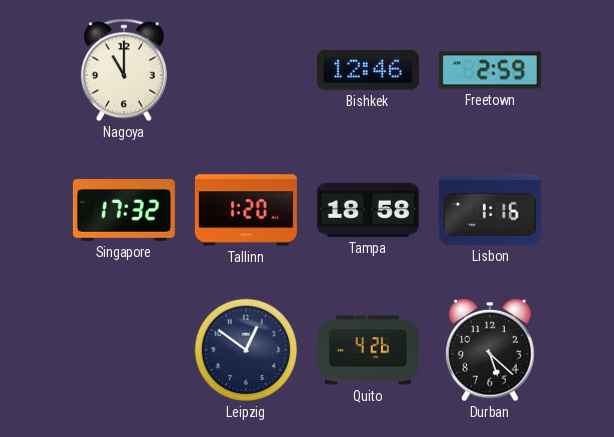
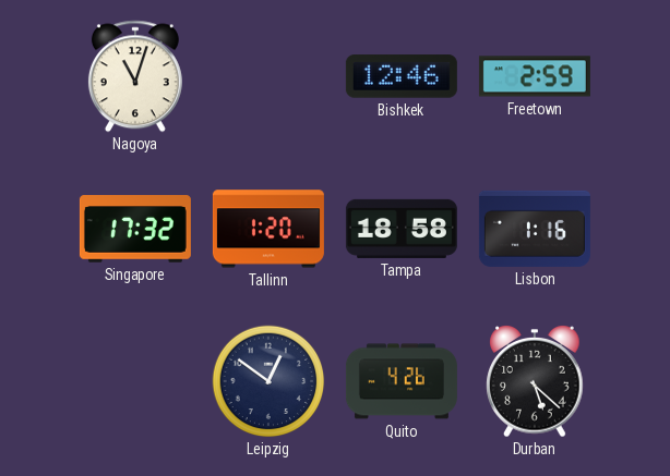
Nagoya: 11:00 -> 11:03
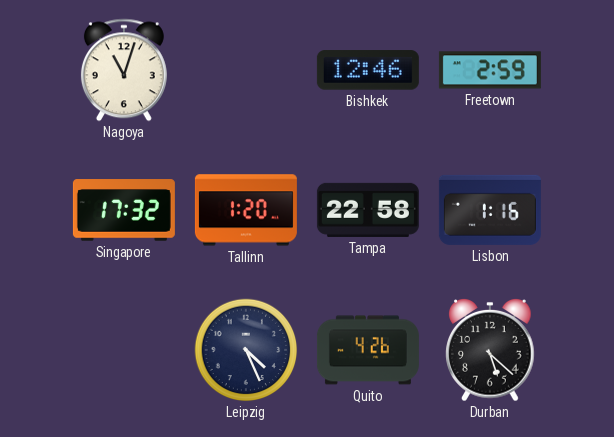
Tampa: 18:58 -> 22:58
Leipzig: 12:51 -> 4:26
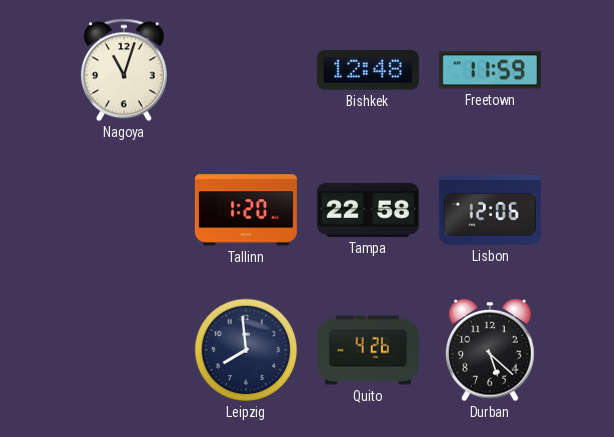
Bishkek: 12:46 -> 12:48
Freetown: 2:59 -> 11:59
Singapore: 17:32 -> none
Lisbon: 1:16 -> 12:06
Leipzig: 4:26 -> 7:59
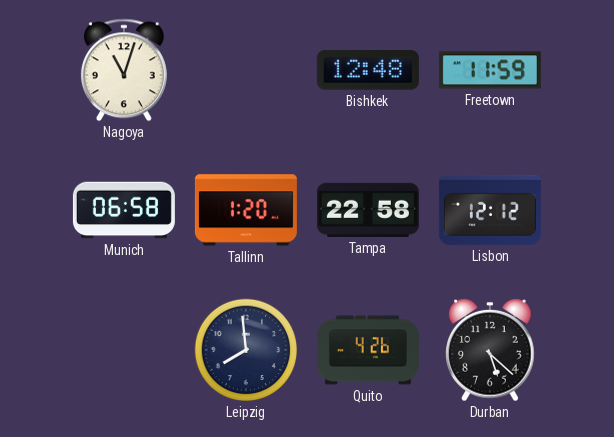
Munich: none -> 06:58
Lisbon: 12:06 -> 12:12
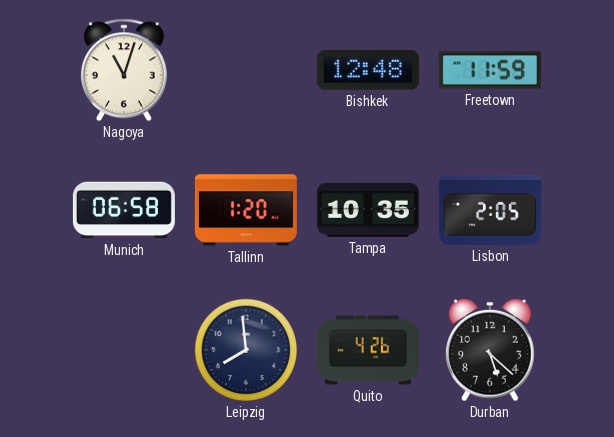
Tampa: 22:58 -> 10:35
Lisbon: 12:12 -> 2:05
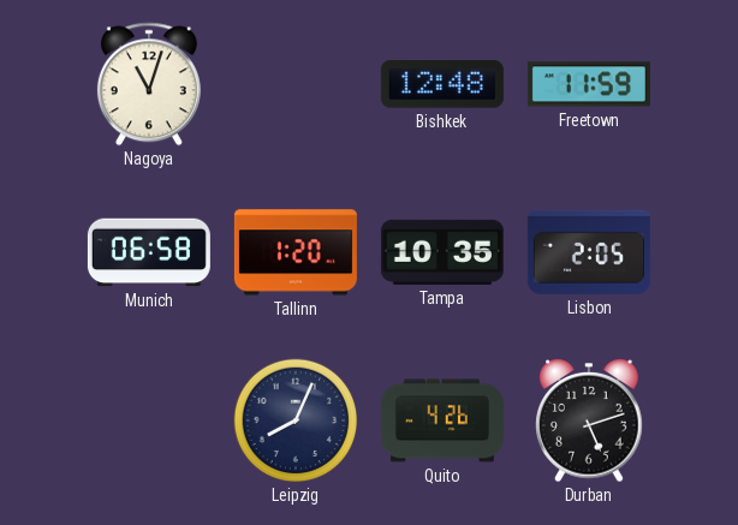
Leipzig: 7:59 -> 8:04
Durban: 5:22 -> 5:12
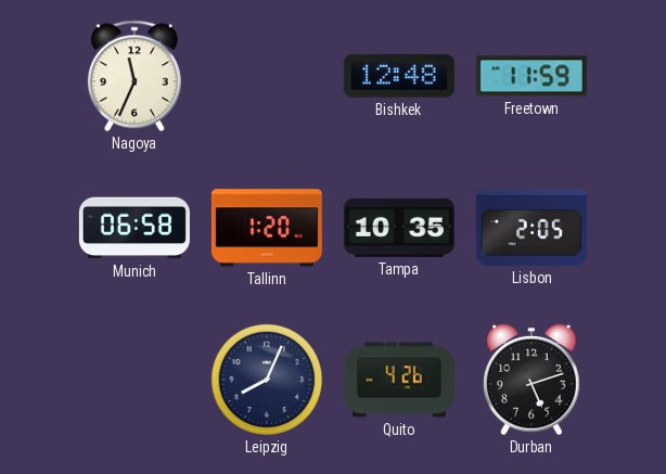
Nagoya: 11:03 -> 11:34
